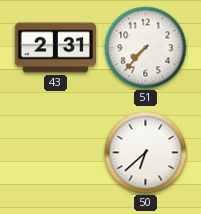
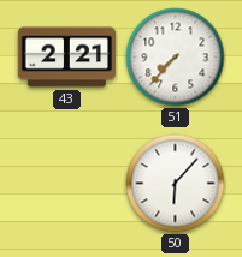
43: 2:31 -> 2:21
50: 6:38 -> 6:07
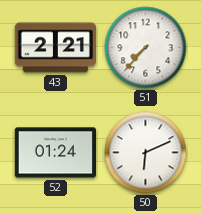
52: none -> 01:24
50: 6:07 -> 6:11
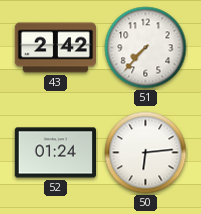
43: 2:21 -> 2:42
50: 6:11 -> 6:14
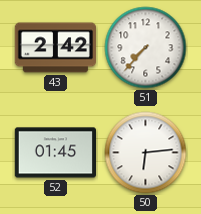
52: 01:24 -> 01:45
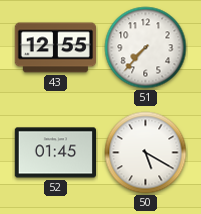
43: 2:42 -> 12:55
50: 6:14 -> 5:20
